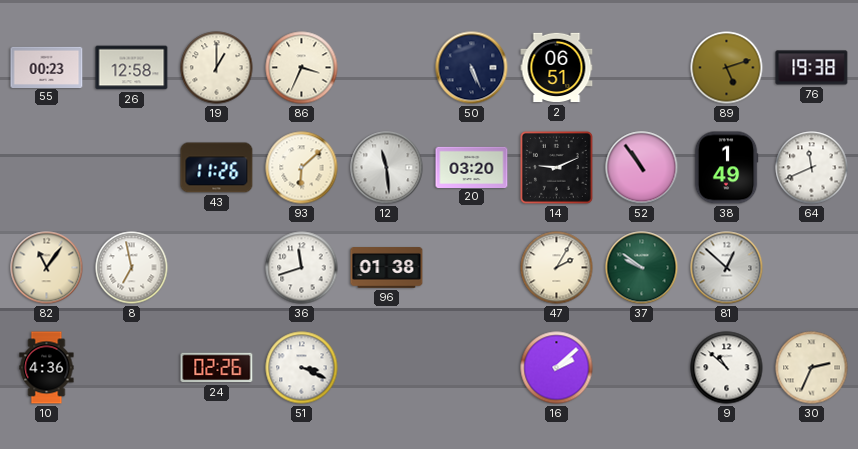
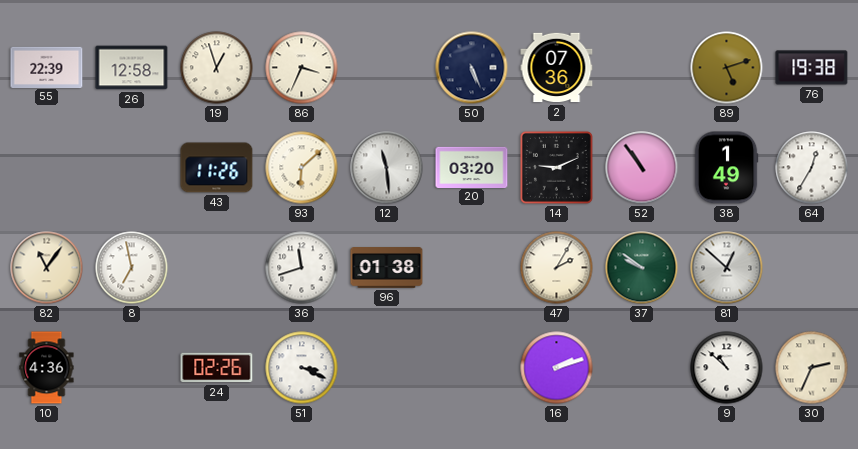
55: 00:23 -> 22:39
19: 1:00 -> 12:57
2: 06:51 -> 07:36
64: 11:41 -> 12:35
16: 2:08 -> 2:12
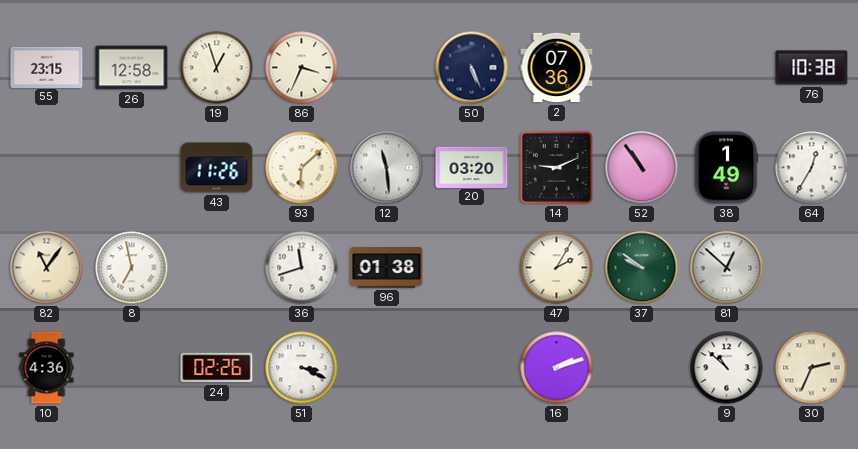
55: 22:39 -> 23:15
89: 5:12 -> none
76: 19:38 -> 10:38
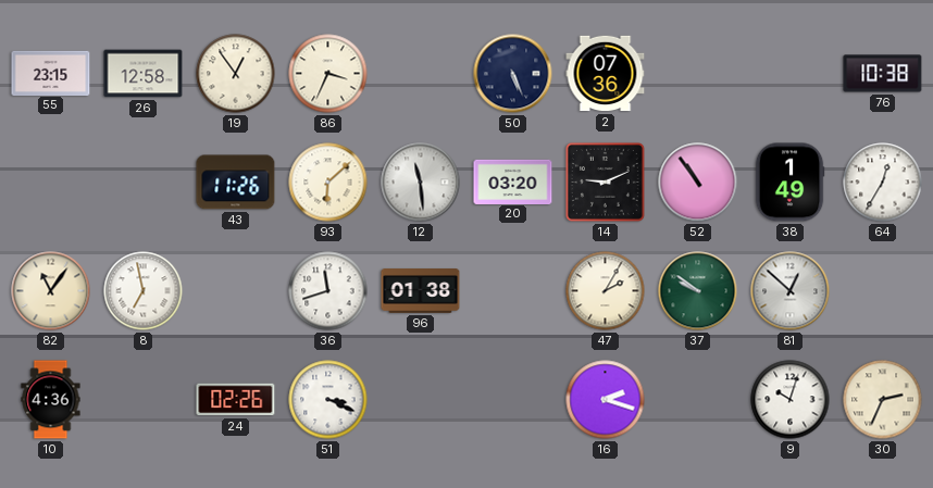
19: 12:57 -> 12:54
16: 2:12 -> 2:18
9: 10:52 -> 10:03
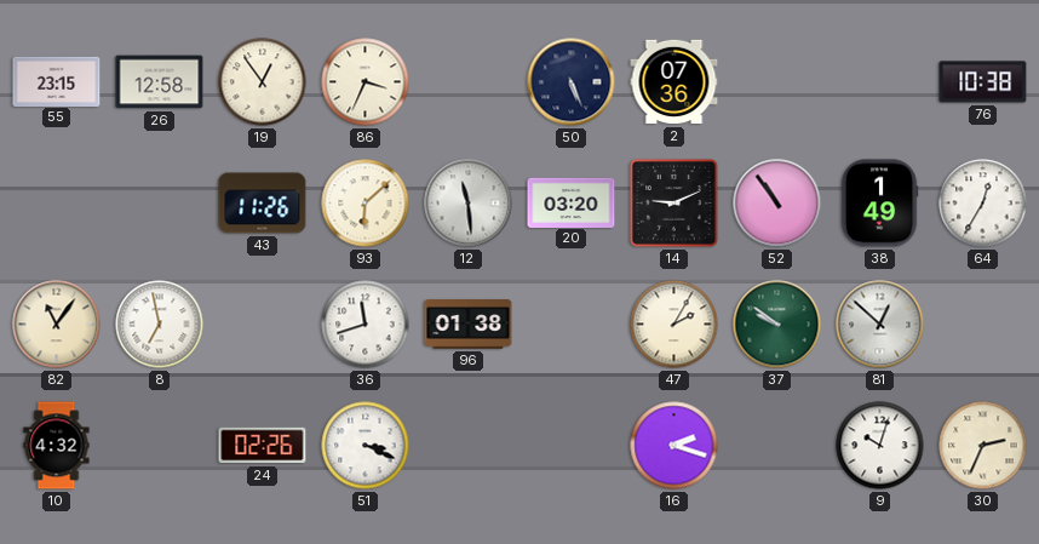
10: 4:36 -> 4:32
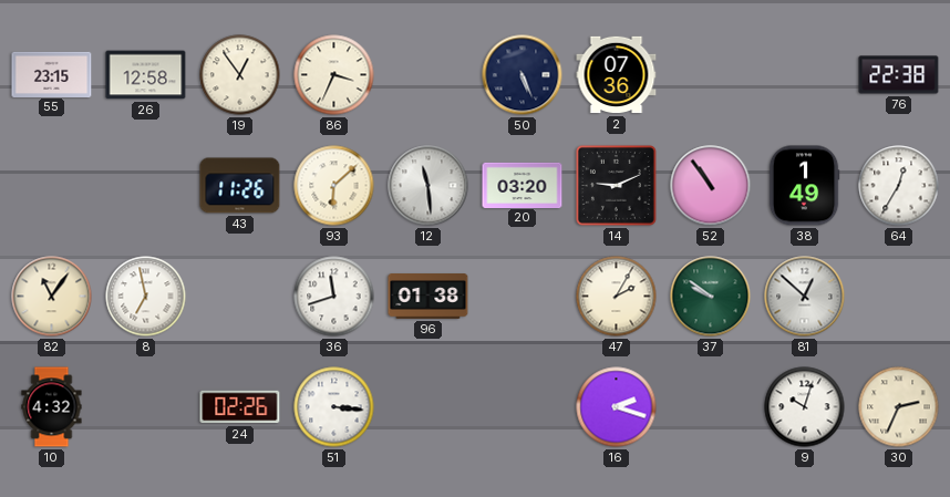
76: 10:38 -> 22:38
51: 3:19 -> 3:16
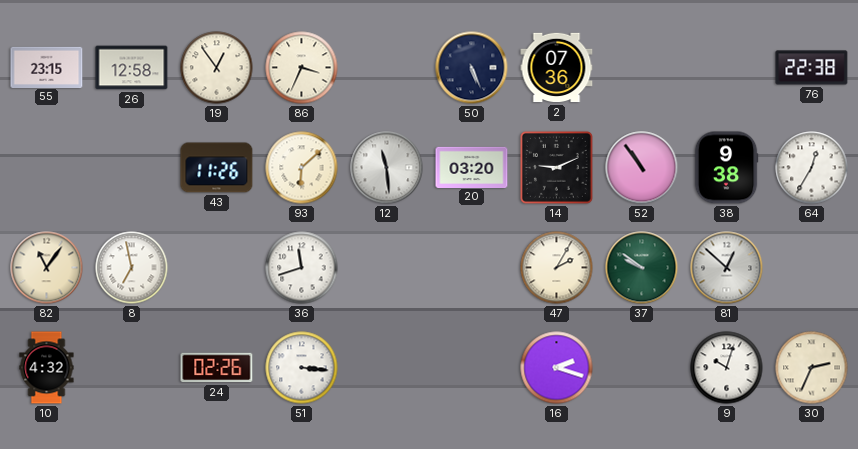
38: 1:49 -> 9:38
96: 01:38 -> none
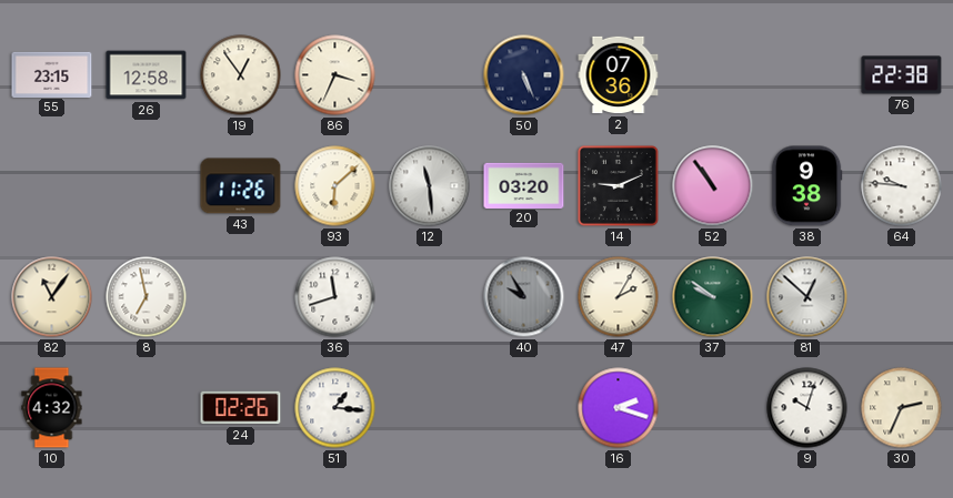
64: 12:35 -> 9:46
40: none -> 9:55
51: 3:16 -> 1:16
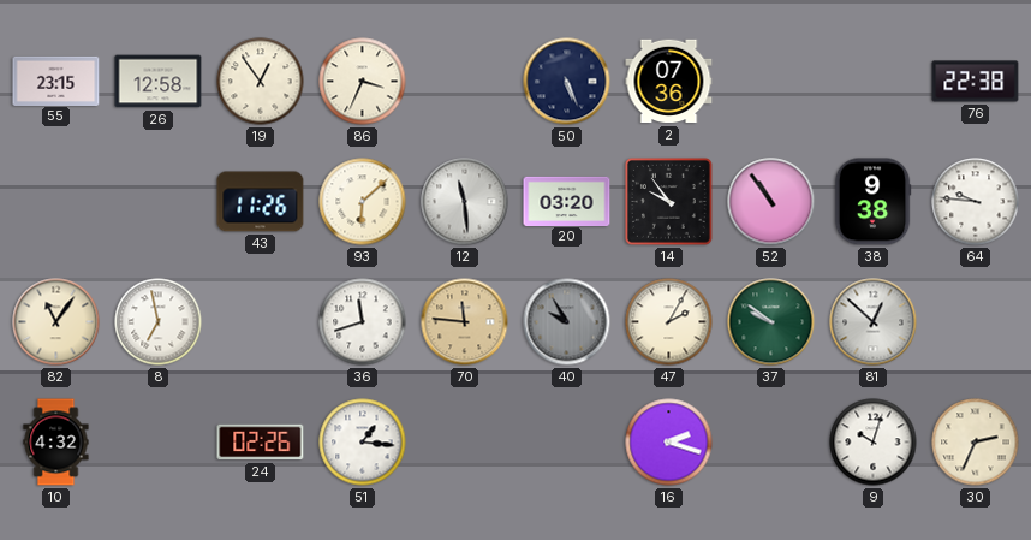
14: 9:11 -> 9:54
70: none -> 11:46
